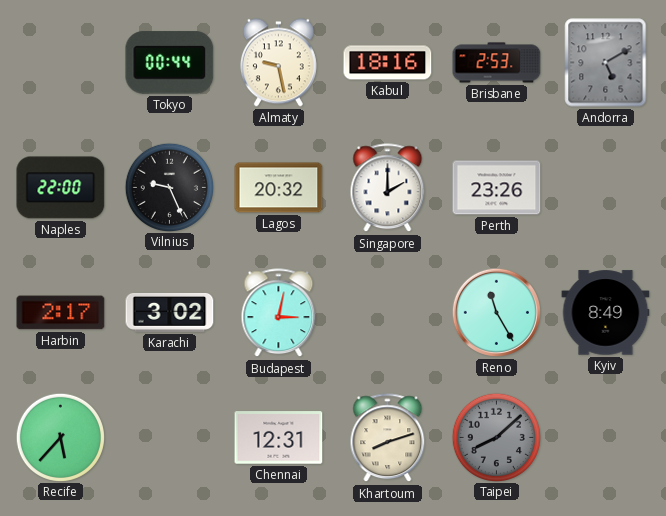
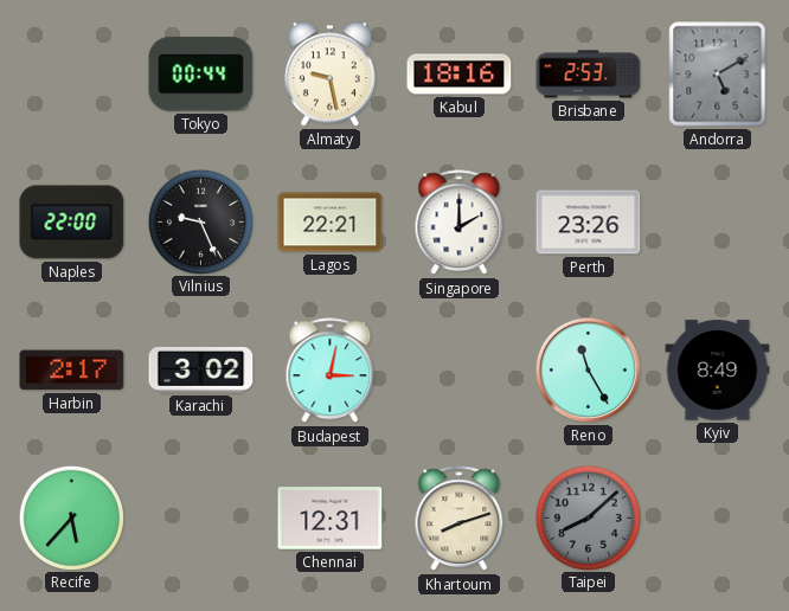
Lagos: 20:32 -> 22:21
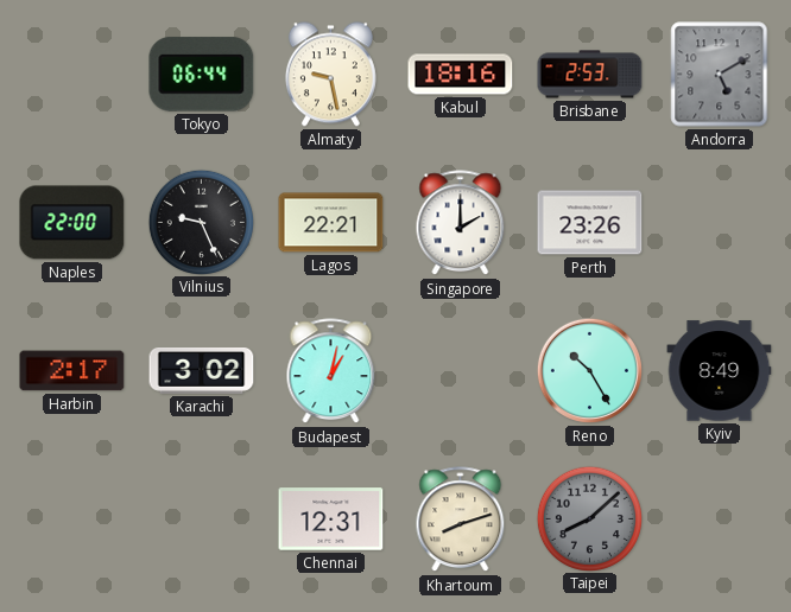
Tokyo: 00:44 -> 06:44
Budapest: 3:02 -> 1:02
Reno: 11:25 -> 10:25
Recife: 5:37 -> none
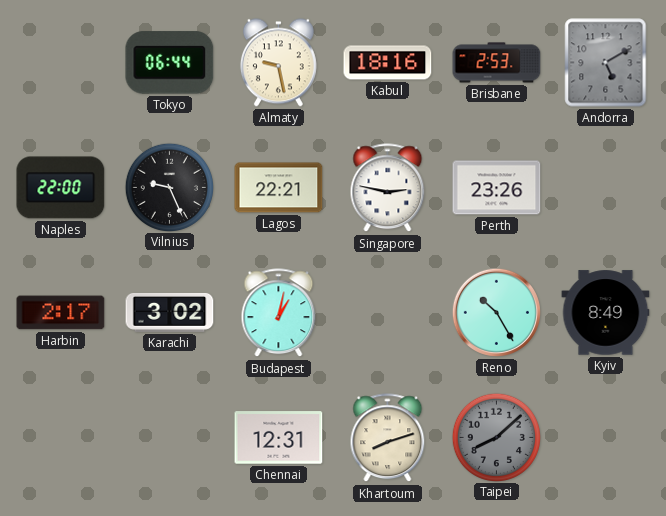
Singapore: 2:00 -> 2:47
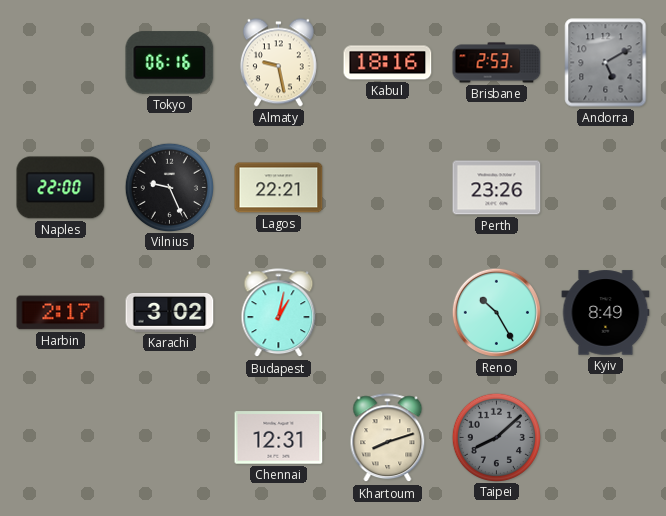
Tokyo: 06:44 -> 06:16
Singapore: 2:47 -> none
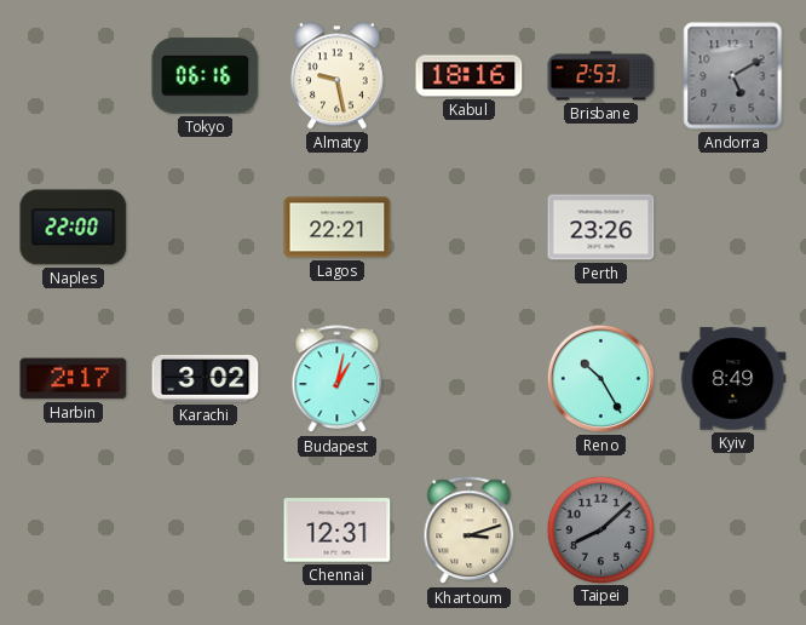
Vilnius: 9:26 -> none
Khartoum: 8:12 -> 3:12
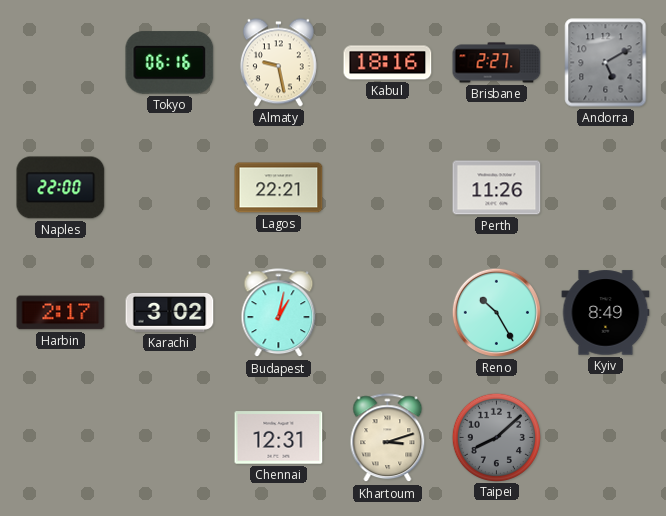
Brisbane: 2:53 -> 2:27
Perth: 23:26 -> 11:26
